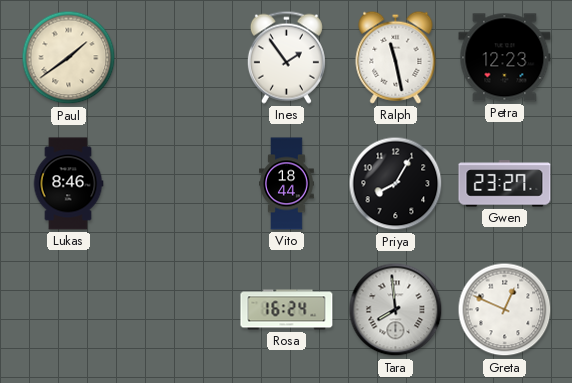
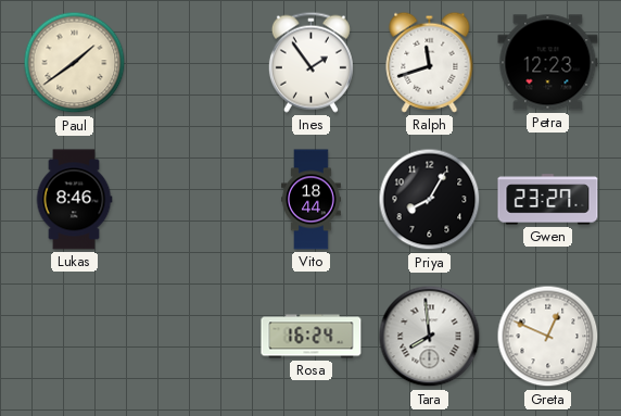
Ralph: 11:28 -> 11:42
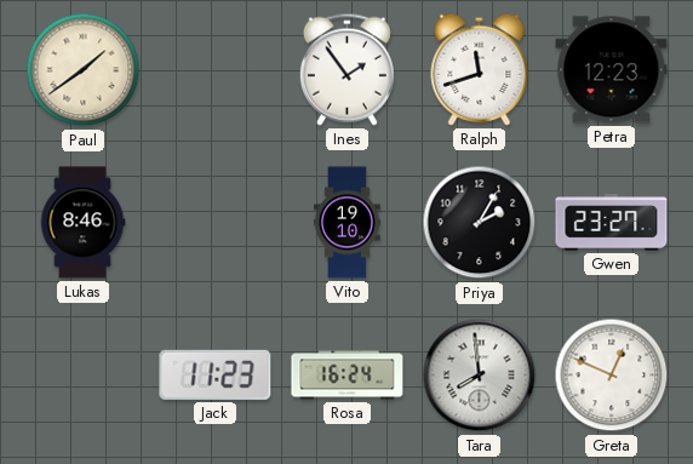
Vito: 18:44 -> 19:10
Priya: 8:05 -> 2:05
Jack: none -> 11:23
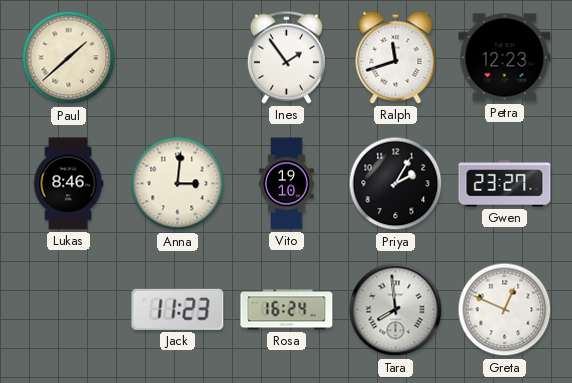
Paul: 1:39 -> 1:38
Anna: none -> 3:01
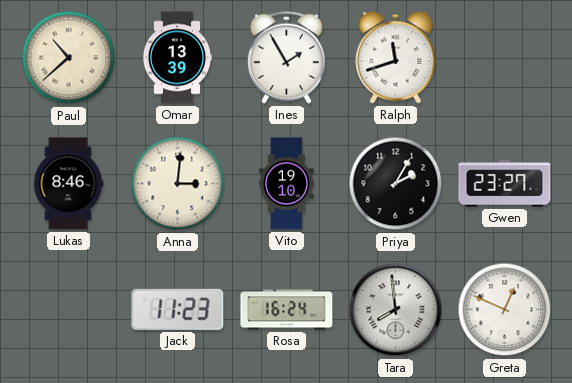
Paul: 1:38 -> 10:38
Omar: none -> 13:39
Ines: 1:54 -> 1:55
Petra: 12:23 -> none
